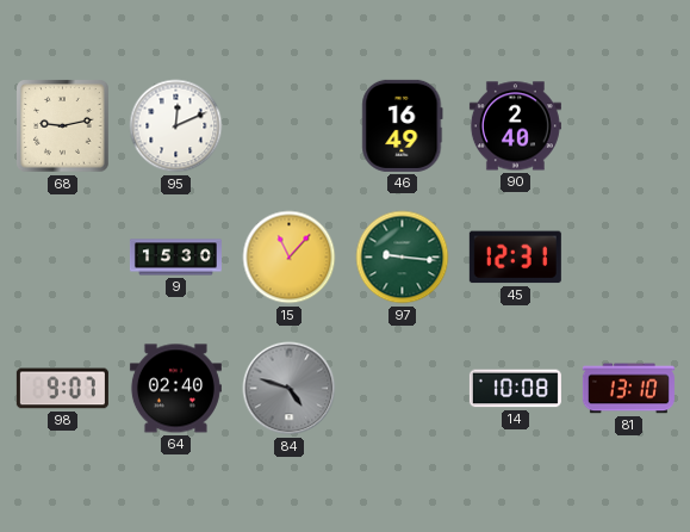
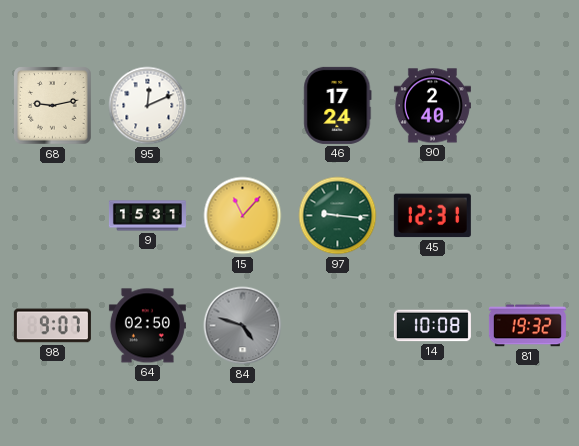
46: 16:49 -> 17:24
9: 15:30 -> 15:31
64: 02:40 -> 02:50
81: 13:10 -> 19:32
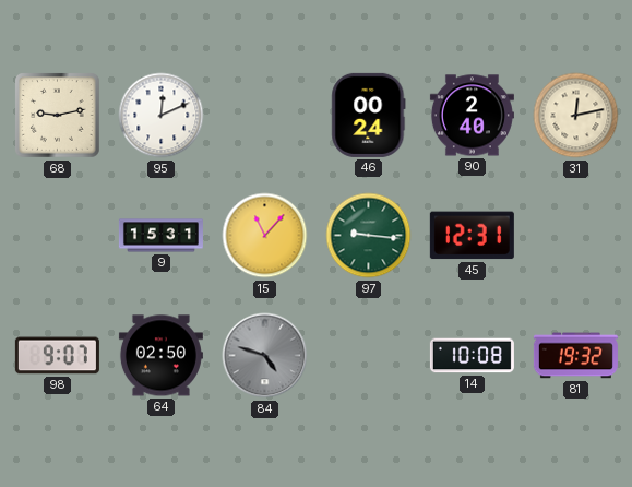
46: 17:24 -> 00:24
31: none -> 12:13
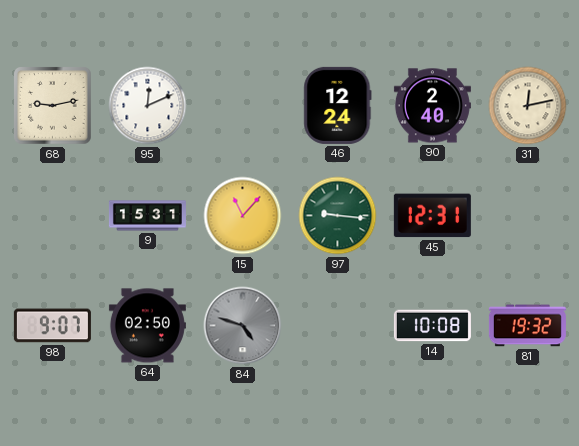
46: 00:24 -> 12:24
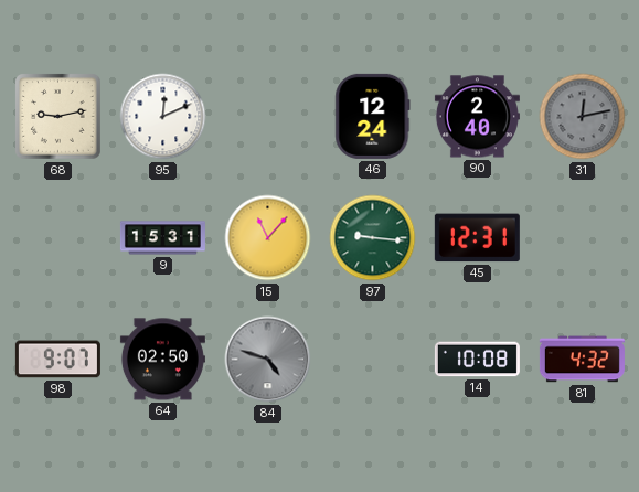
31 dial: cream -> grey
81: 19:32 -> 4:32
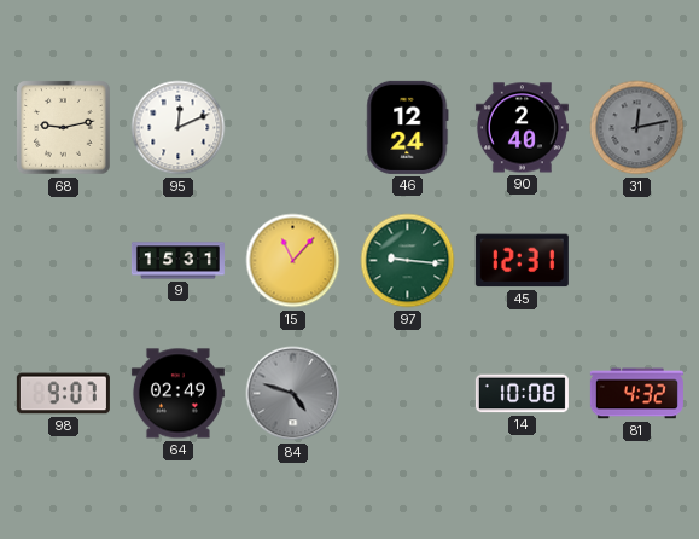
64: 02:50 -> 02:49
